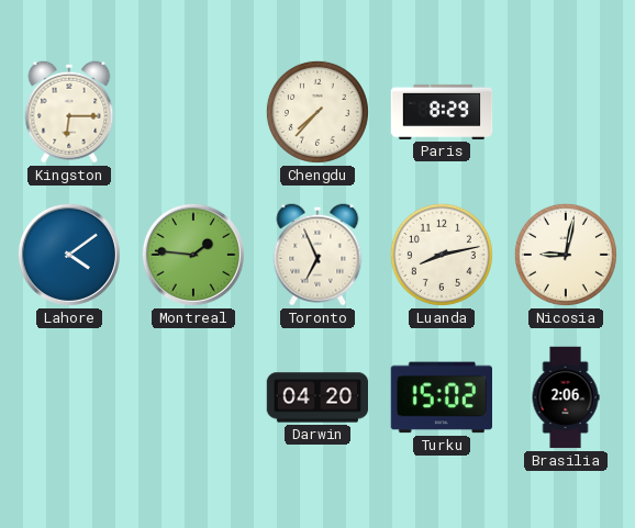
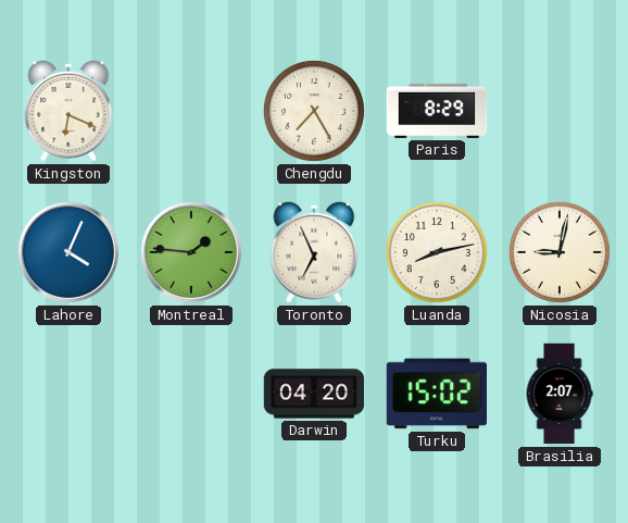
Kingston: 6:15 -> 6:19
Chengdu: 7:37 -> 7:25
Lahore: 4:09 -> 4:04
Brasilia: 2:06 -> 2:07
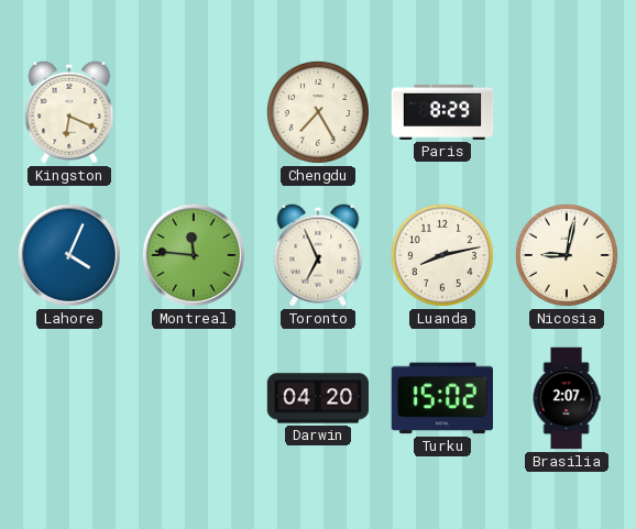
Montreal: 1:46 -> 11:46
